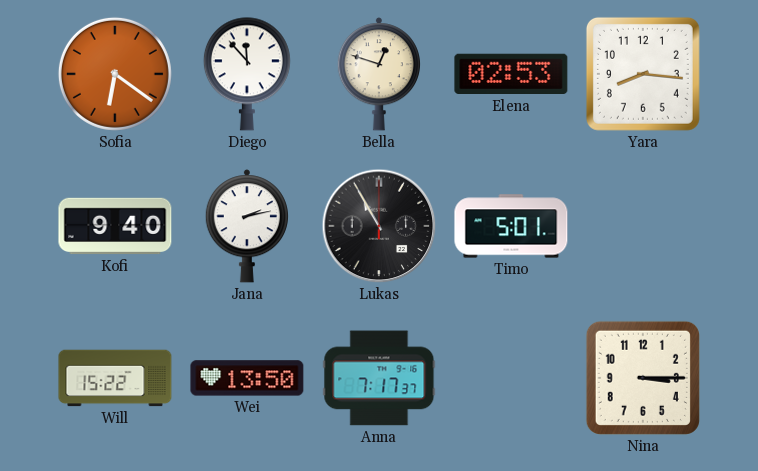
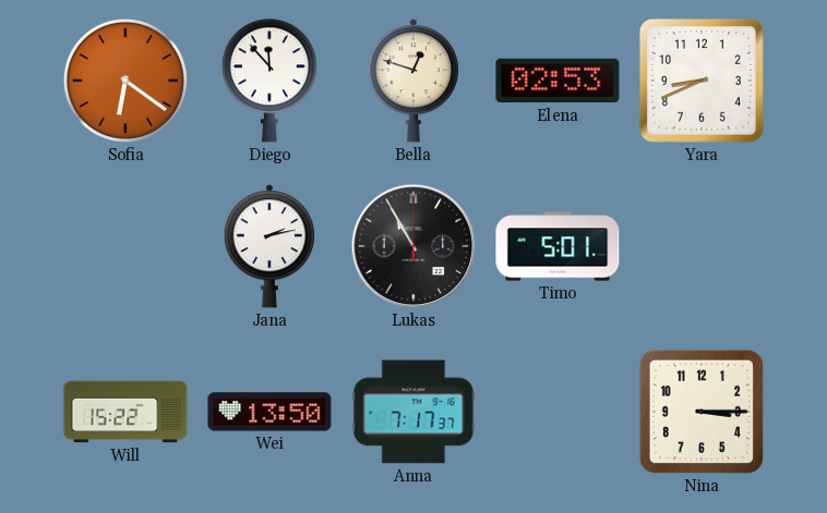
Yara: 8:16 -> 8:41
Kofi: 9:40 -> none
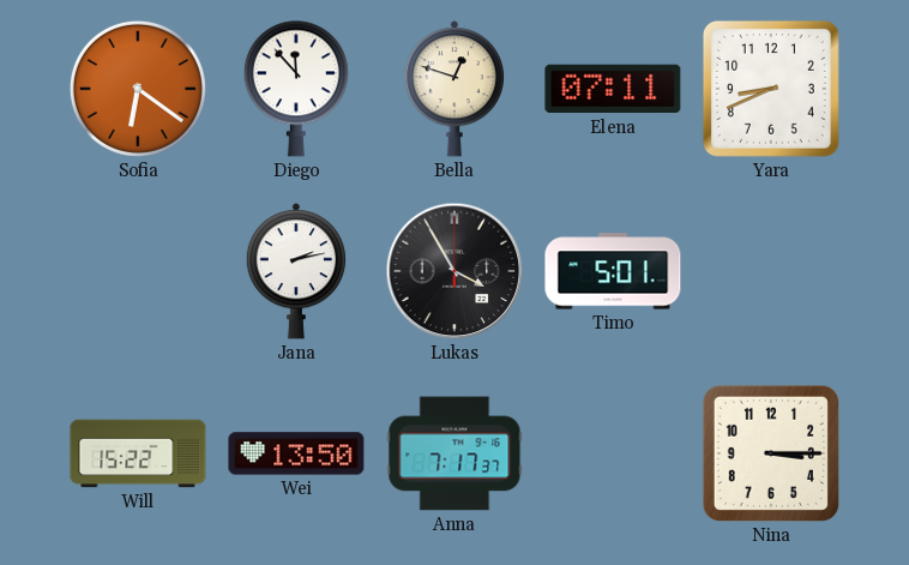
Elena: 02:53 -> 07:11
Lukas: 10:55 -> 3:55
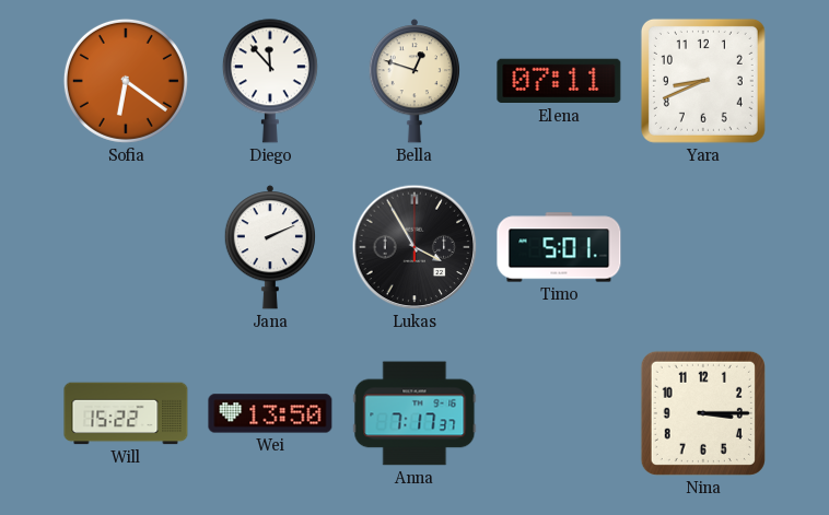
Jana: 2:13 -> 2:11
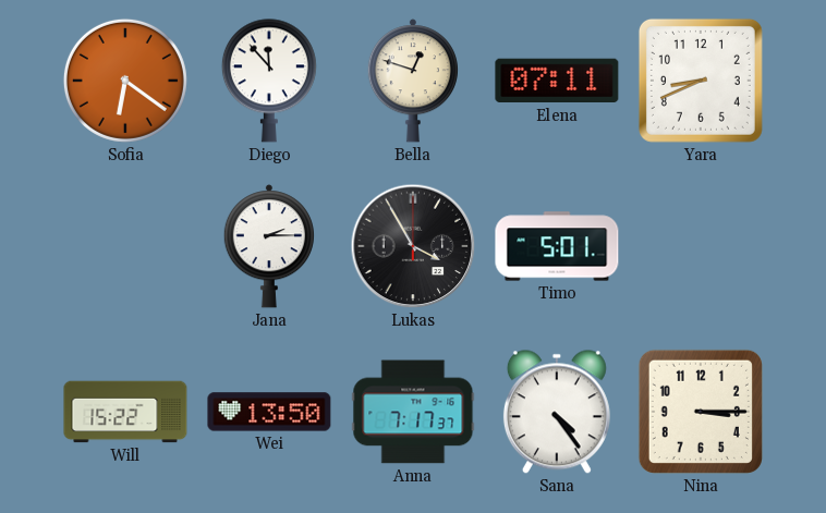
Jana: 2:11 -> 2:15
Sana: none -> 4:24
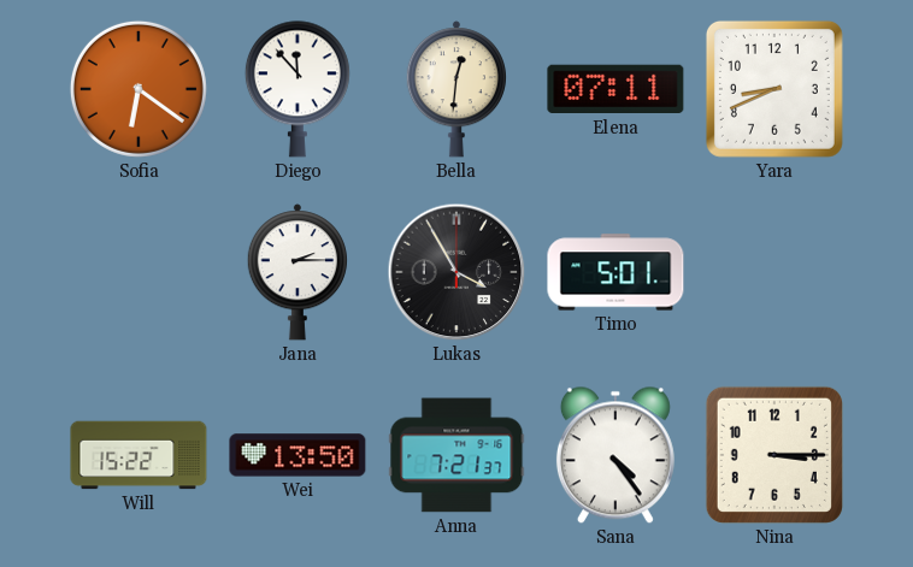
Bella: 12:48 -> 12:31
Anna: 7:17 -> 7:21
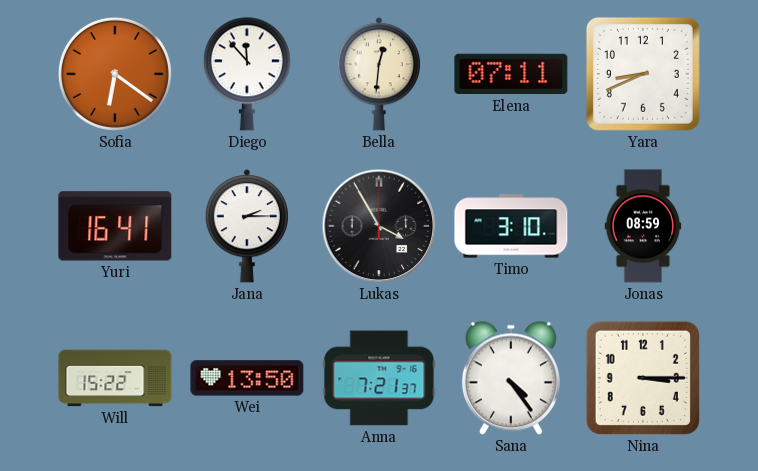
Yuri: none -> 16:41
Timo: 5:01 -> 3:10
Jonas: none -> 08:59
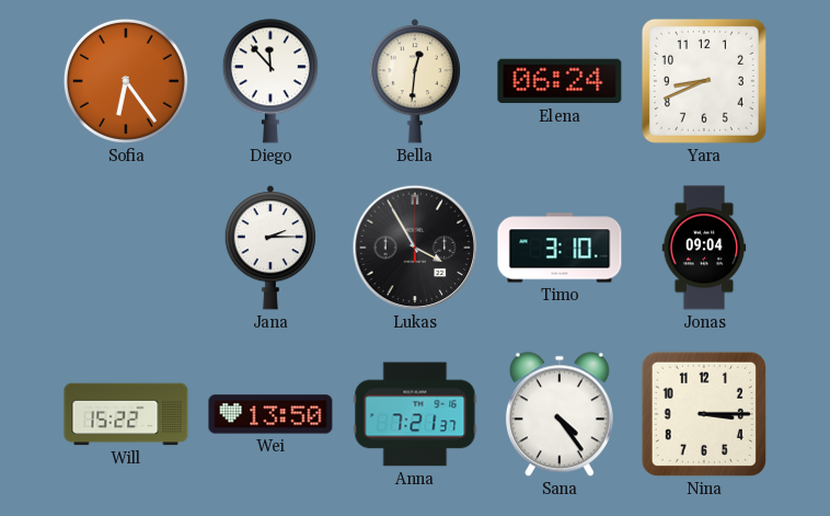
Sofia: 6:21 -> 6:24
Elena: 07:11 -> 06:24
Yuri: 16:41 -> none
Jonas: 08:59 -> 09:04
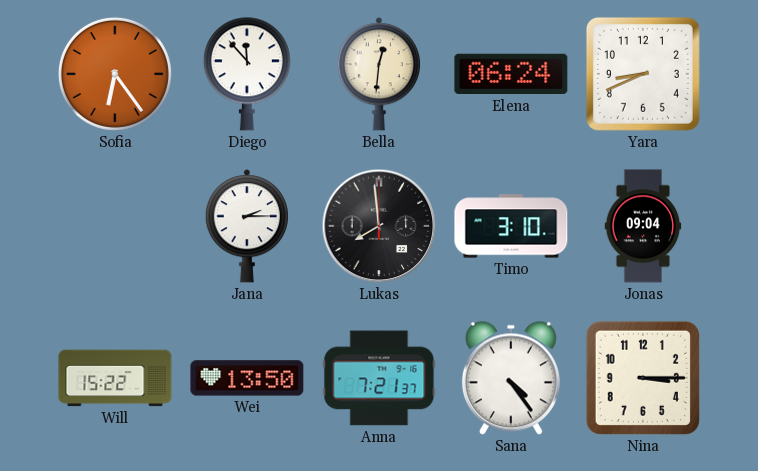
Lukas: 3:55 -> 7:59
